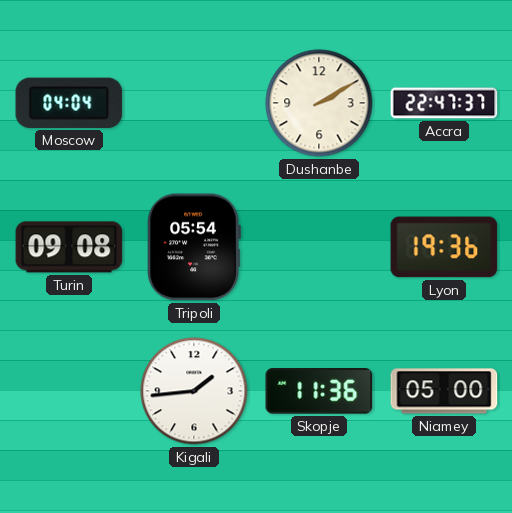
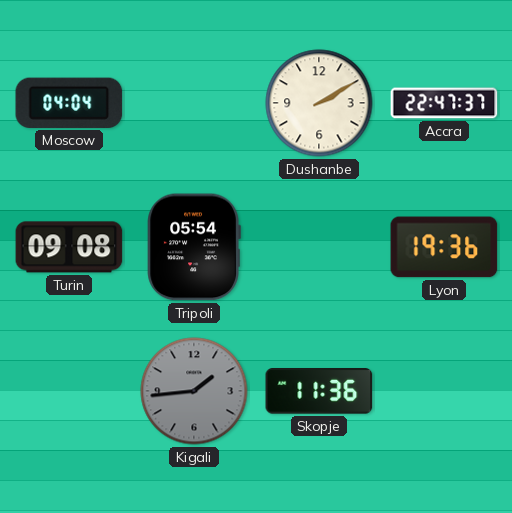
Kigali dial: white -> grey
Niamey: 05:00 -> none
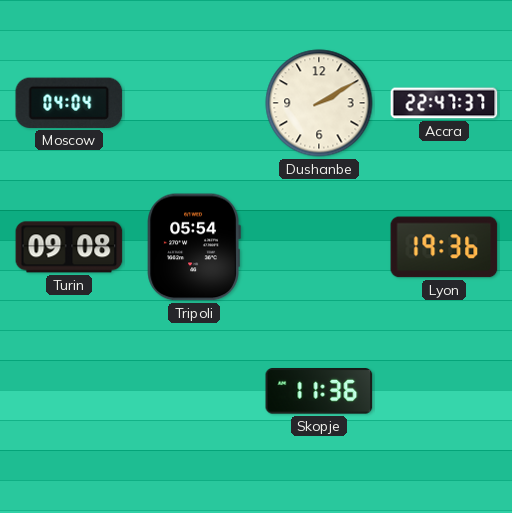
Kigali: 1:44 -> none
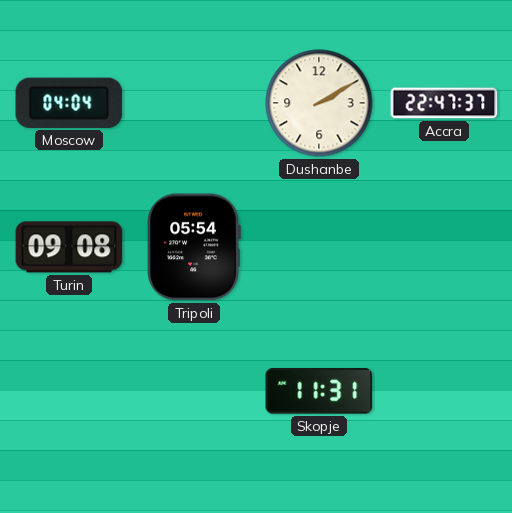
Lyon: 19:36 -> none
Skopje: 11:36 -> 11:31
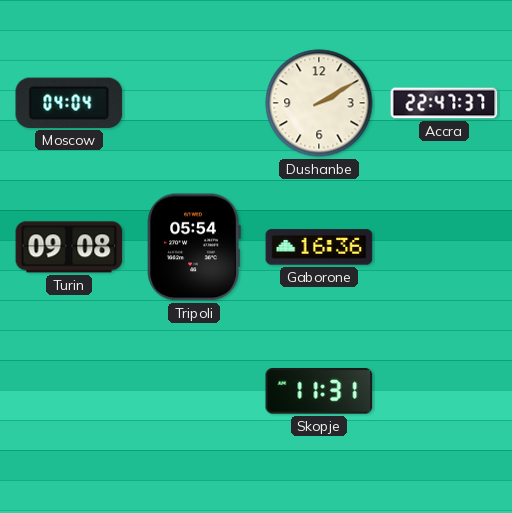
Gaborone: none -> 16:36
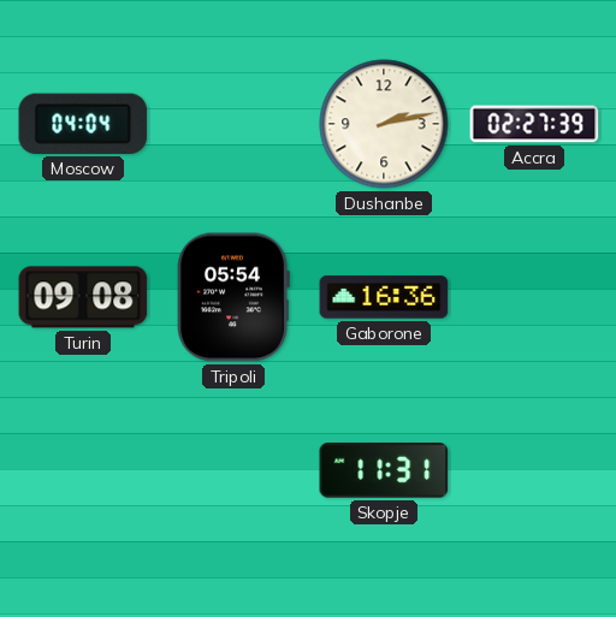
Dushanbe: 2:10 -> 2:13
Accra: 22:47 -> 02:27
